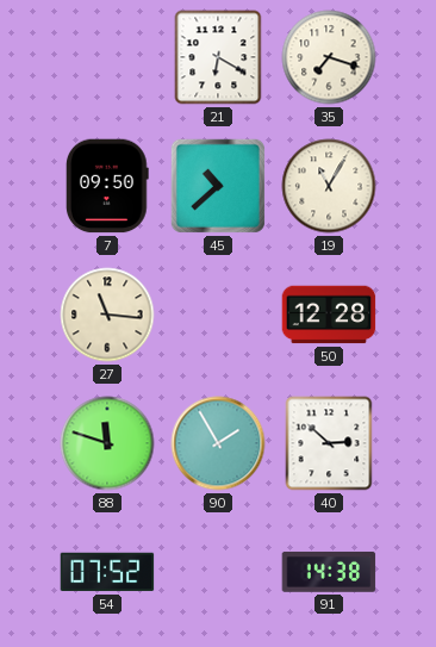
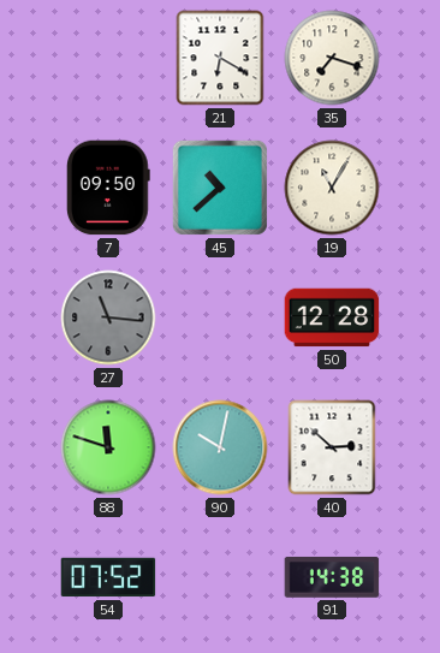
27 dial: cream -> grey
90: 1:55 -> 10:02
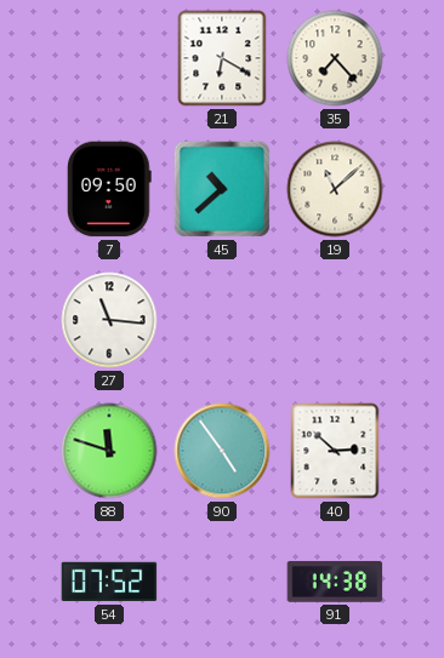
35: 7:18 -> 7:23
19: 11:05 -> 11:08
27 dial: grey -> white
50: 12:28 -> none
90: 10:02 -> 4:54
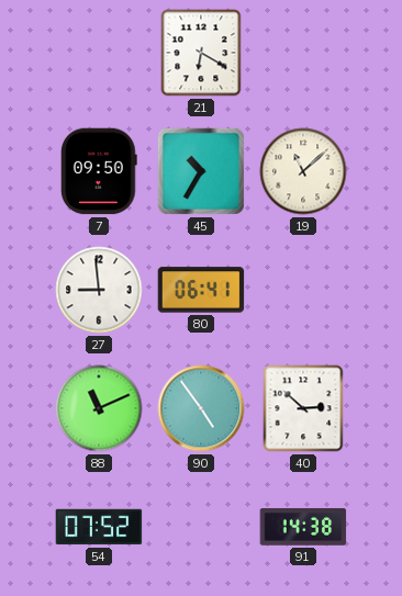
35: 7:23 -> none
45: 10:38 -> 10:35
27: 11:16 -> 8:59
80: none -> 06:41
88: 11:48 -> 11:11
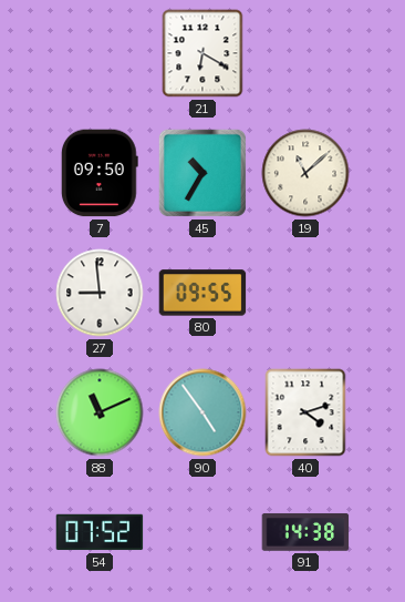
80: 06:41 -> 09:55
40: 2:52 -> 4:12
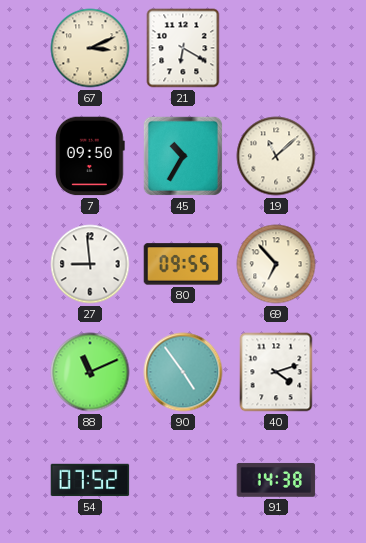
67: none -> 3:11
69: none -> 6:53
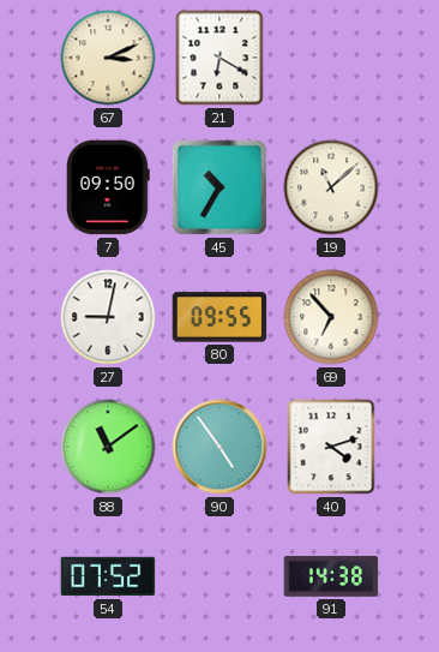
27: 8:59 -> 9:02
88: 11:11 -> 11:09
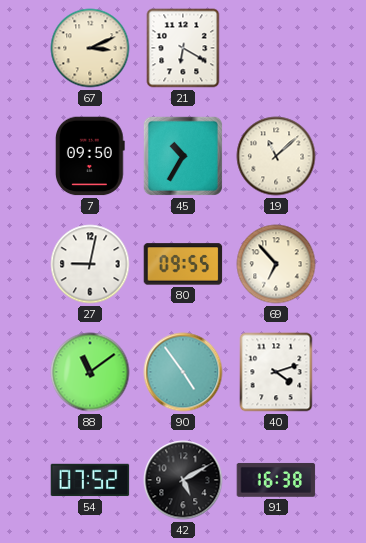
42: none -> 5:10
91: 14:38 -> 16:38
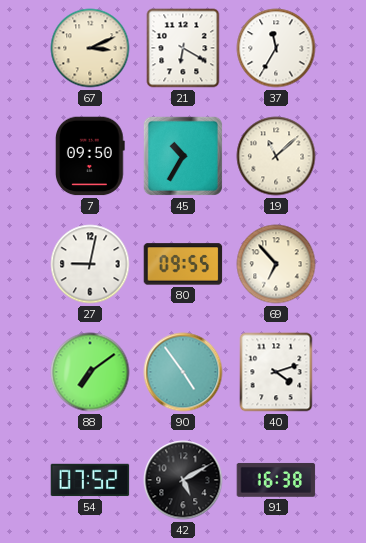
37: none -> 11:35
88: 11:09 -> 7:09
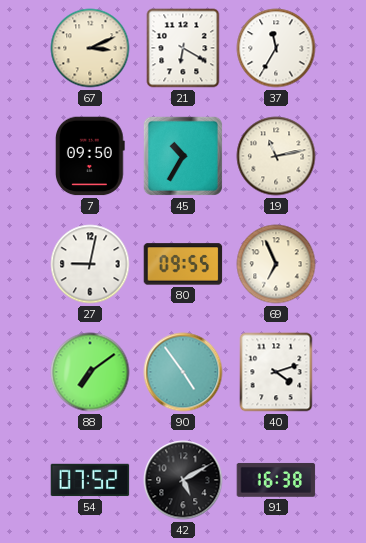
19: 11:08 -> 11:13
69: 6:53 -> 6:56
